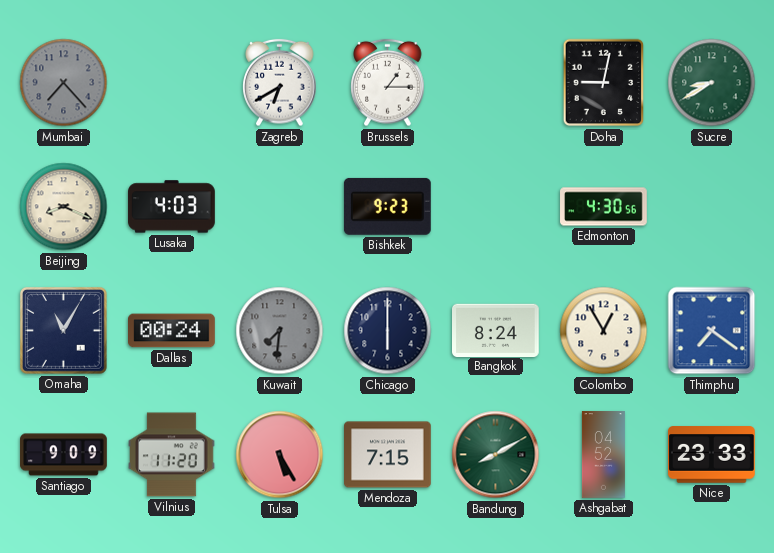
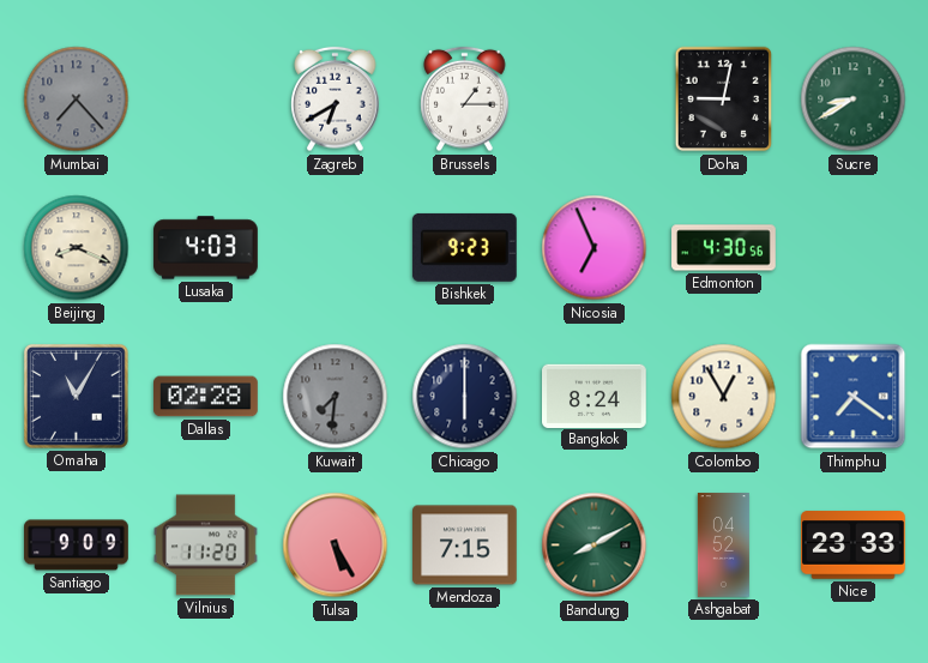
Nicosia: none -> 6:56
Dallas: 00:24 -> 02:28
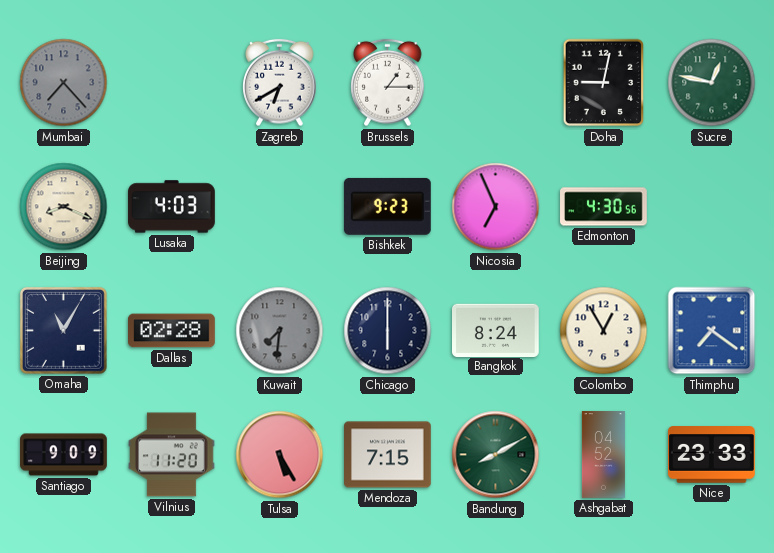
Sucre: 8:40 -> 12:47
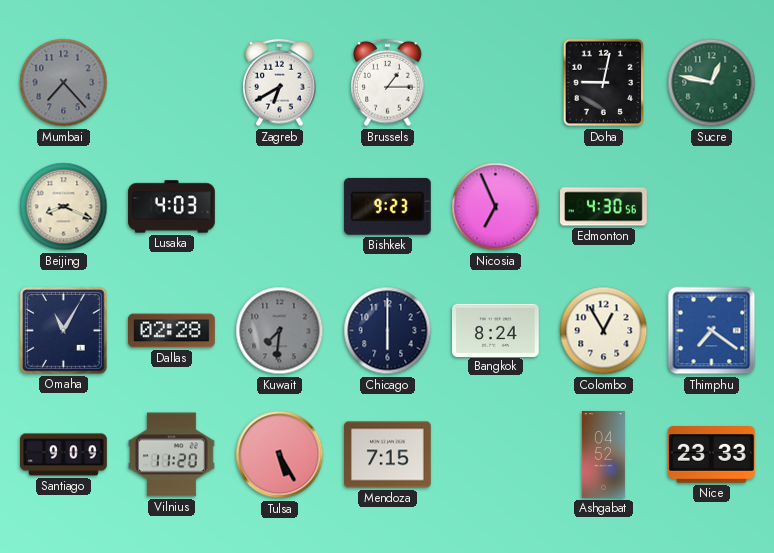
Bandung: 8:10 -> none
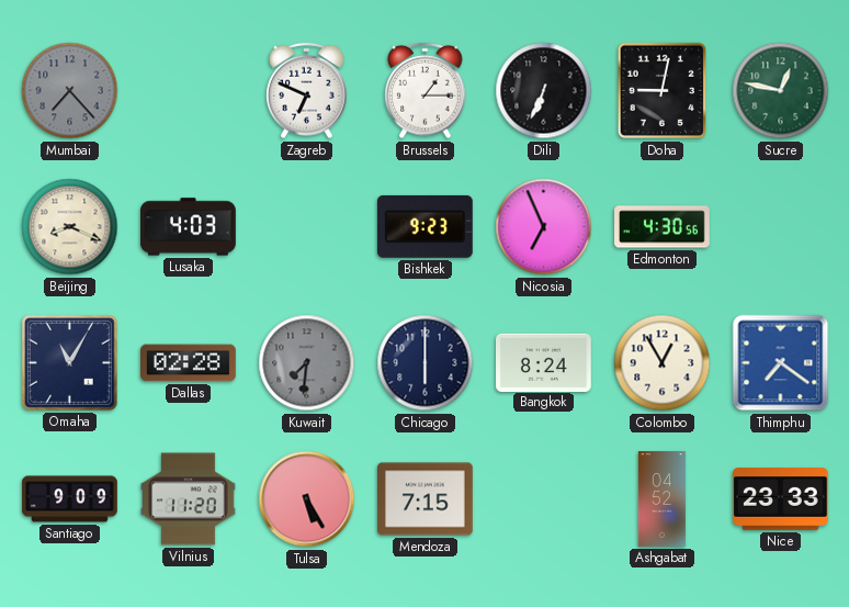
Zagreb: 6:40 -> 6:49
Dili: none -> 6:34
